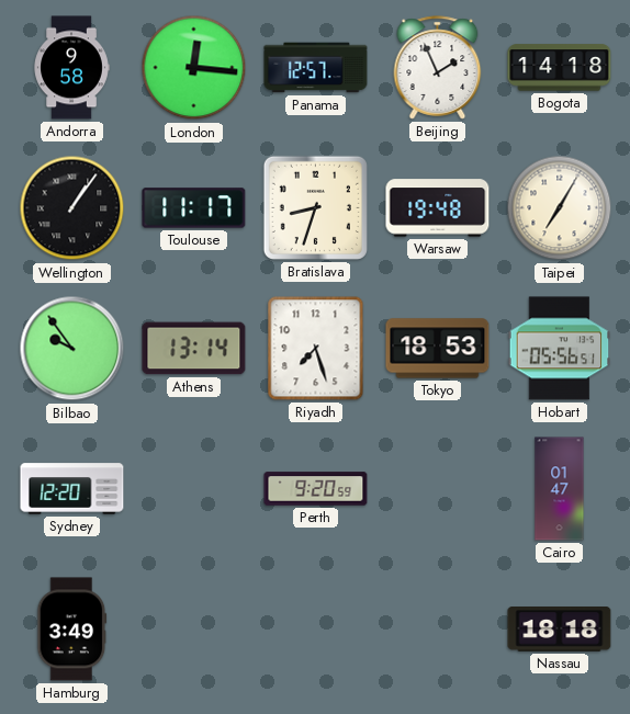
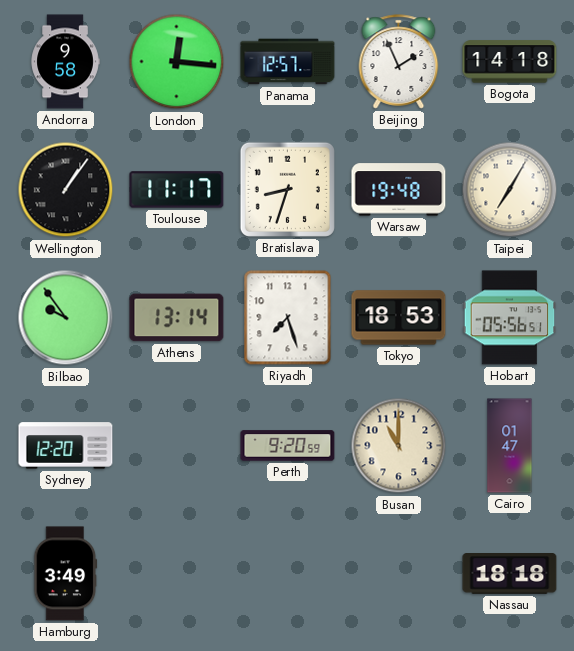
Busan: none -> 11:00
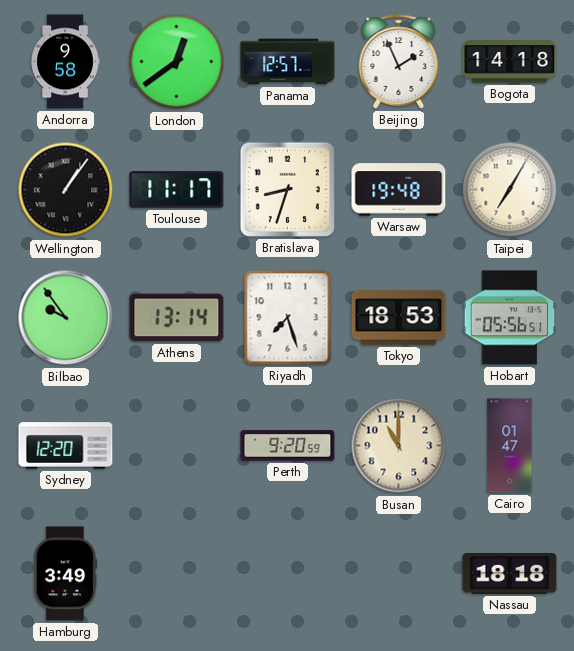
London: 12:16 -> 12:39
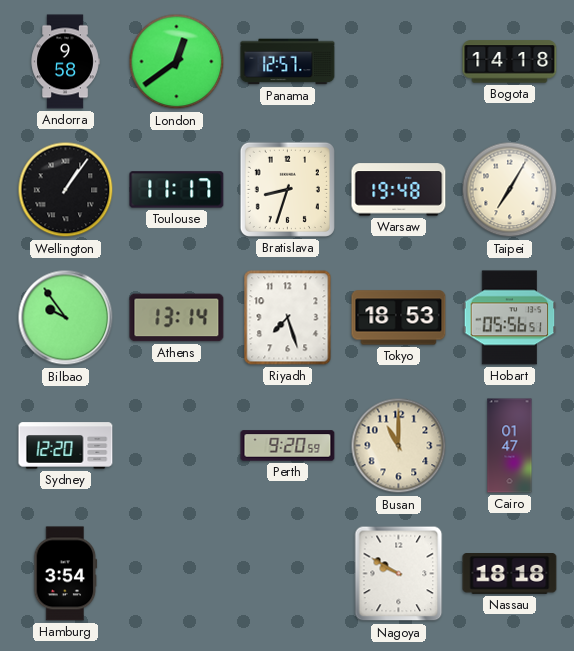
Beijing: 1:56 -> none
Hamburg: 3:49 -> 3:54
Nagoya: none -> 9:50
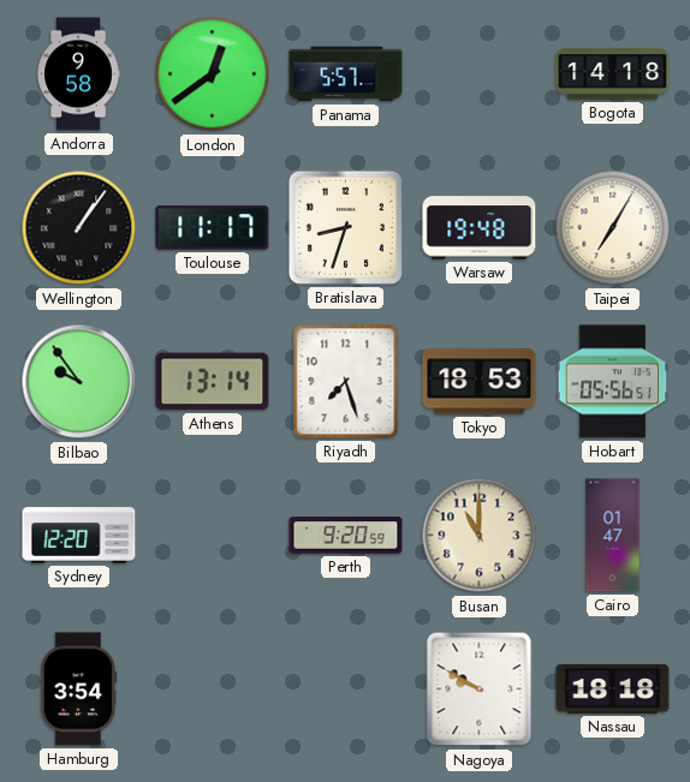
Panama: 12:57 -> 5:57
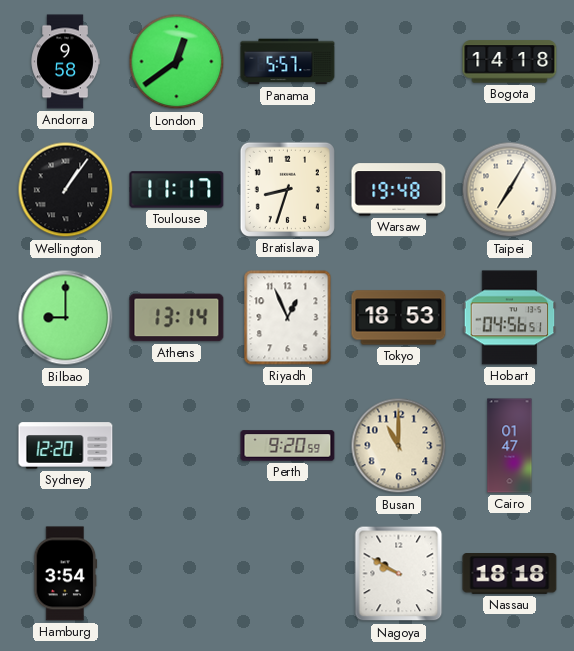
Bilbao: 9:54 -> 9:00
Riyadh: 7:27 -> 12:56
Hobart: 05:56 -> 04:56
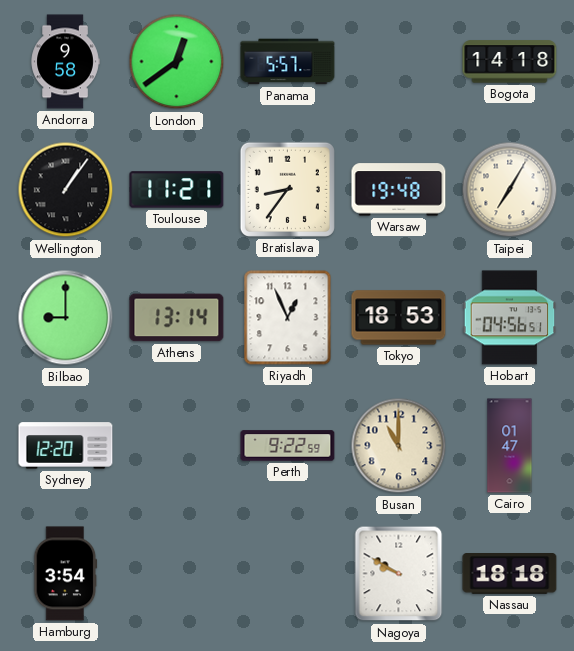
Toulouse: 11:17 -> 11:21
Bratislava: 8:33 -> 8:36
Perth: 9:20 -> 9:22
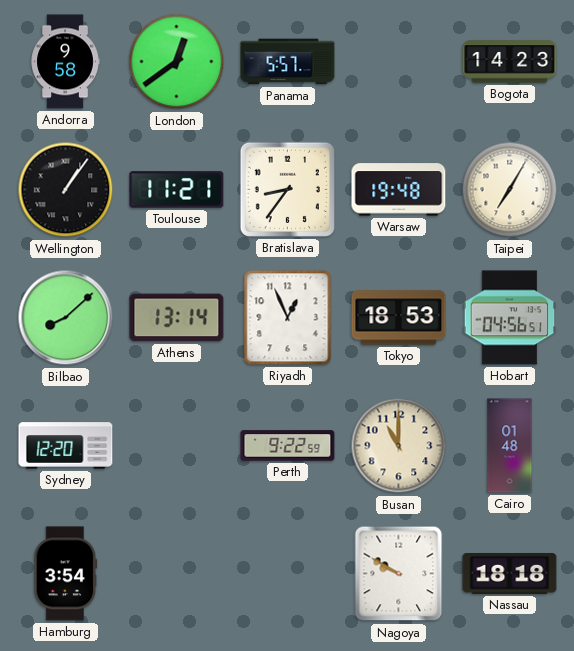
Bogota: 14:18 -> 14:23
Bilbao: 9:00 -> 8:08
Cairo: 01:47 -> 01:48
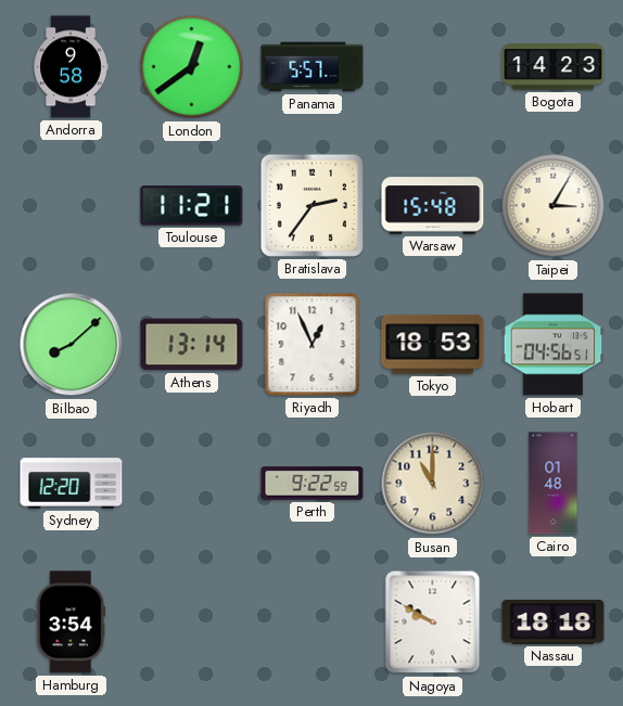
Wellington: 1:06 -> none
Bratislava: 8:36 -> 2:36
Warsaw: 19:48 -> 15:48
Taipei: 7:05 -> 3:05
